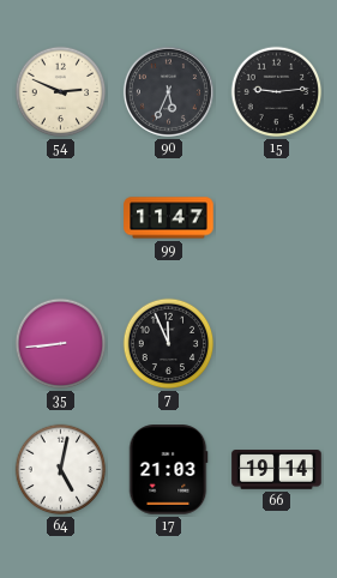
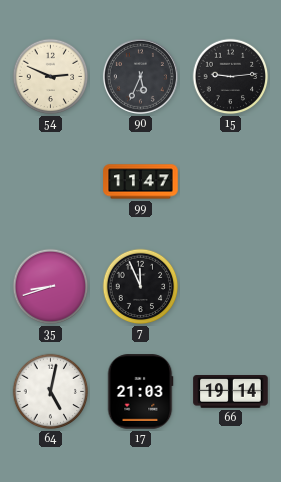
35: 8:44 -> 8:42
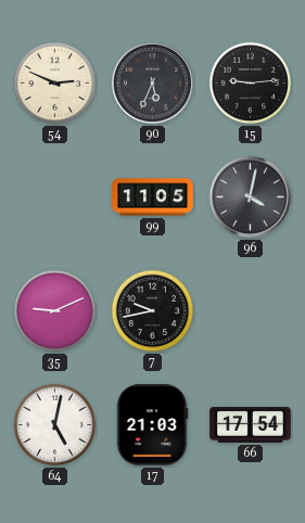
99: 11:47 -> 11:05
96: none -> 4:02
35: 8:42 -> 9:11
7: 11:56 -> 9:43
66: 19:14 -> 17:54
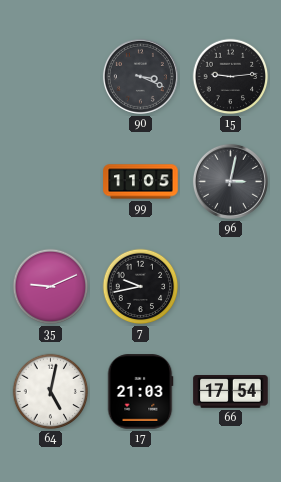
54: 2:49 -> none
90: 5:34 -> 3:19
96: 4:02 -> 3:02
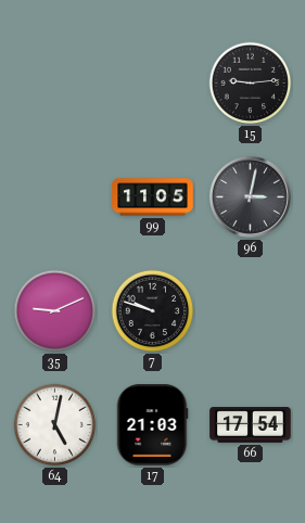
90: 3:19 -> none
7: 9:43 -> 9:48
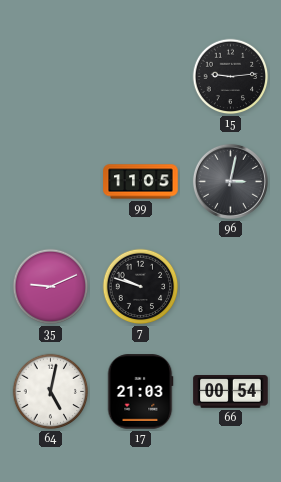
66: 17:54 -> 00:54
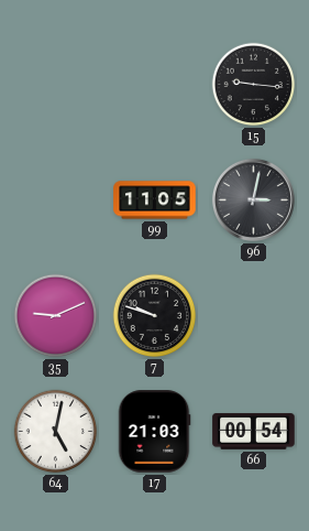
15: 9:14 -> 9:16
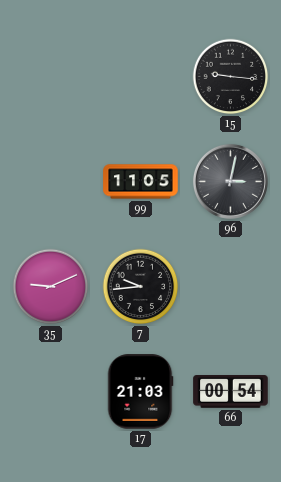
7: 9:48 -> 9:44
64: 5:02 -> none
